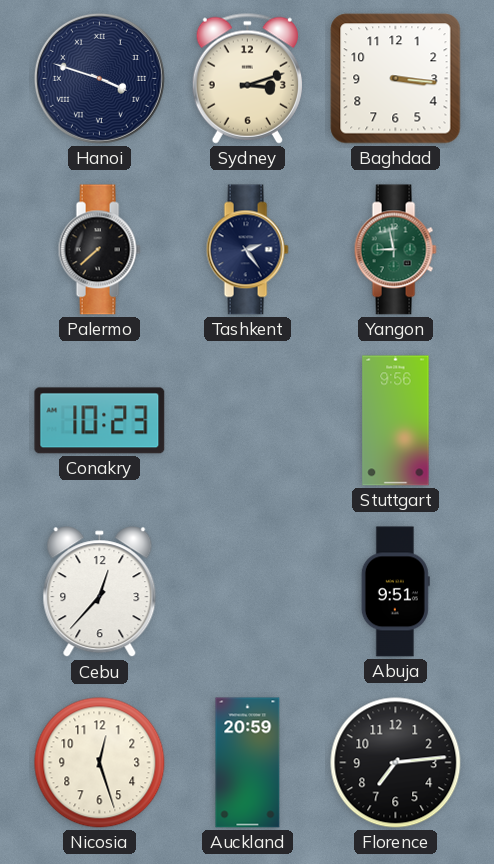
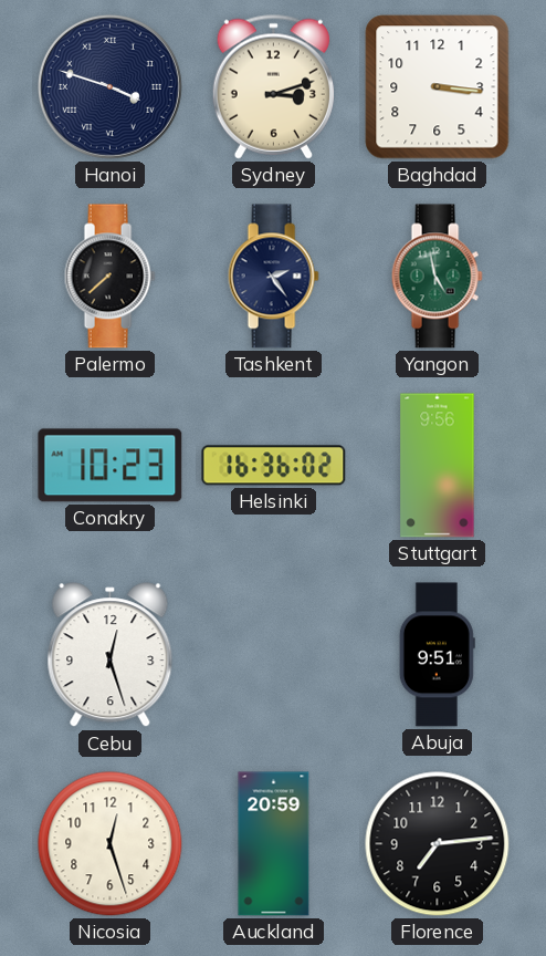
Yangon: 8:58 -> 4:58
Helsinki: none -> 16:36
Cebu: 12:37 -> 12:27
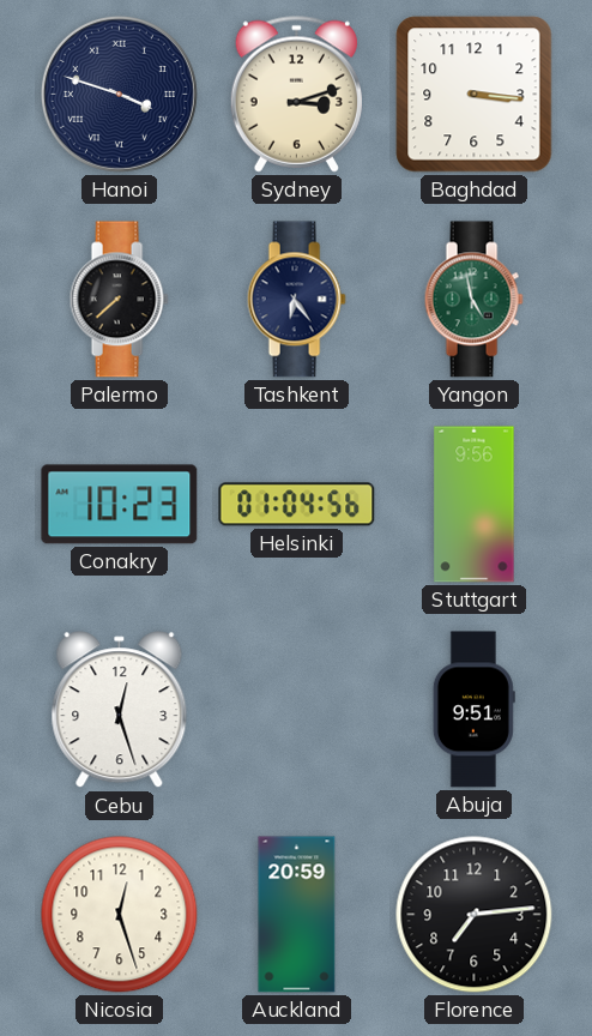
Tashkent: 2:24 -> 6:24
Helsinki: 16:36 -> 01:04
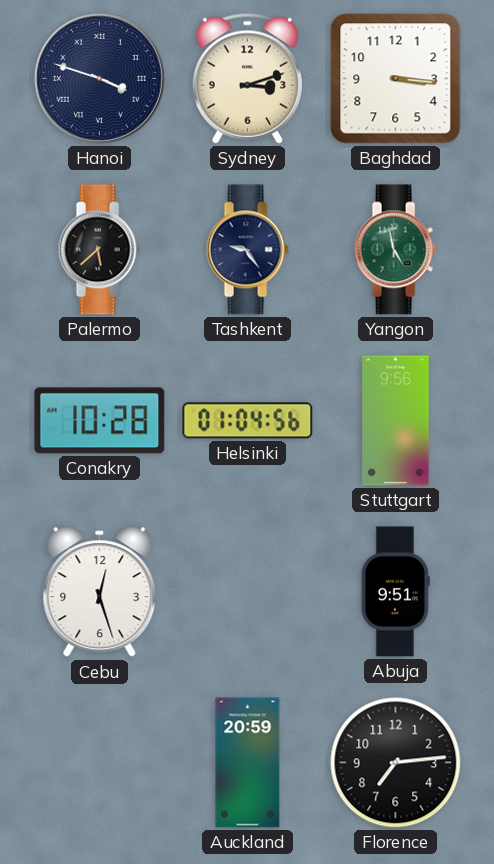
Palermo: 7:38 -> 5:38
Tashkent: 6:24 -> 9:24
Conakry: 10:23 -> 10:28
Nicosia: 12:27 -> none
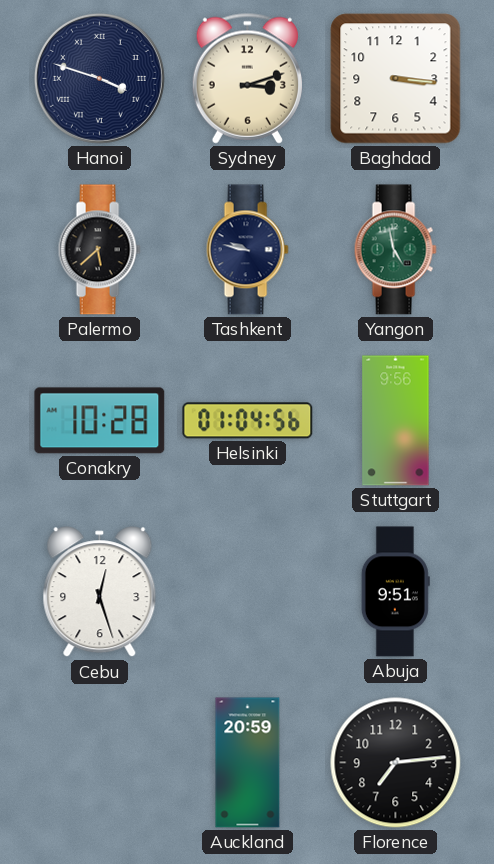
Tashkent: 9:24 -> 9:47
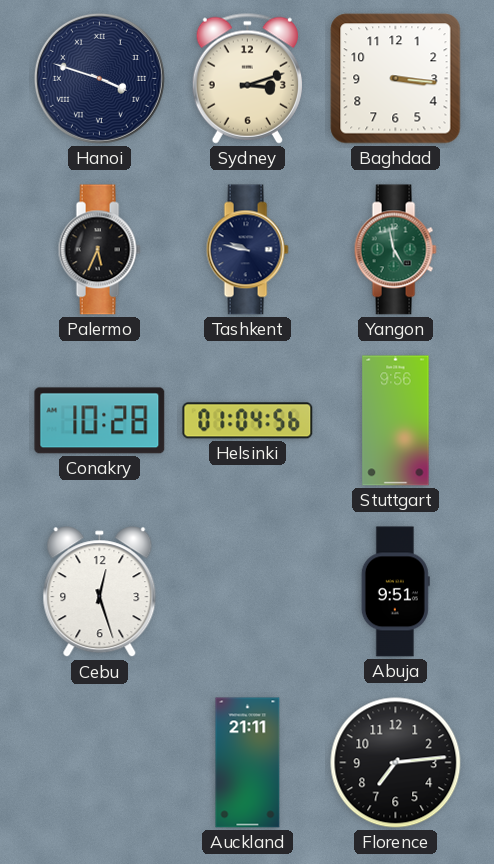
Palermo: 5:38 -> 5:34
Auckland: 20:59 -> 21:11
